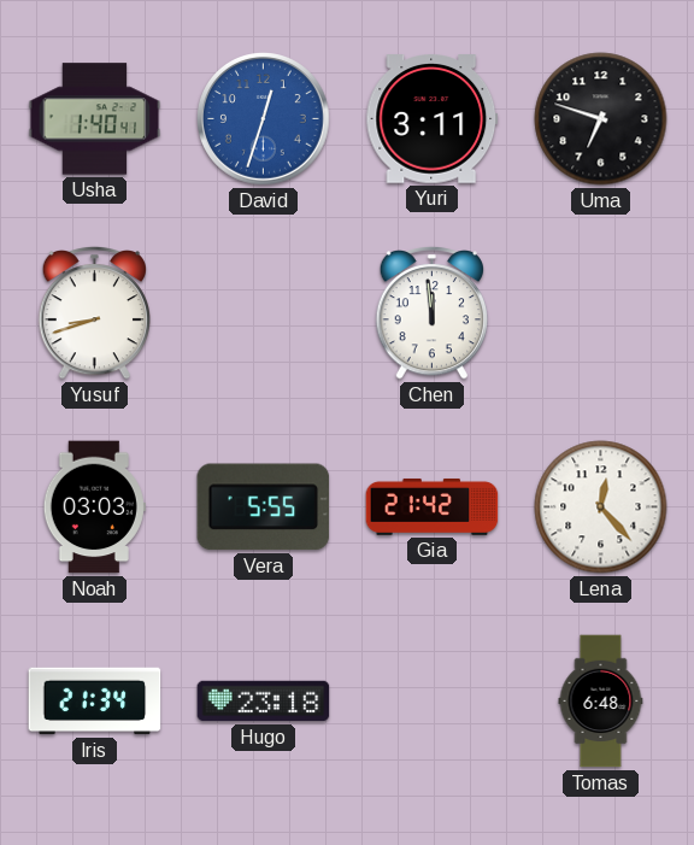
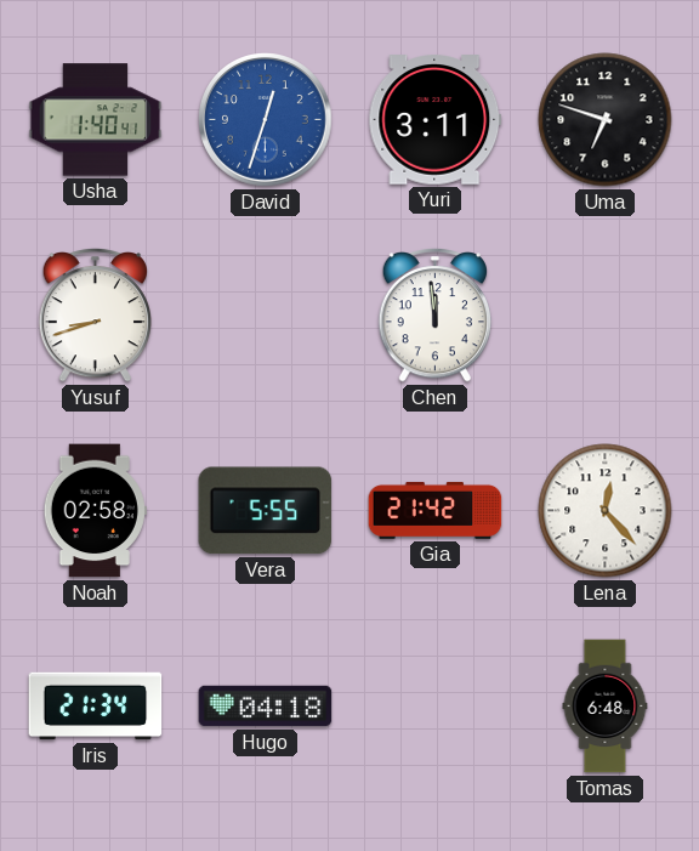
Noah: 03:03 -> 02:58
Hugo: 23:18 -> 04:18
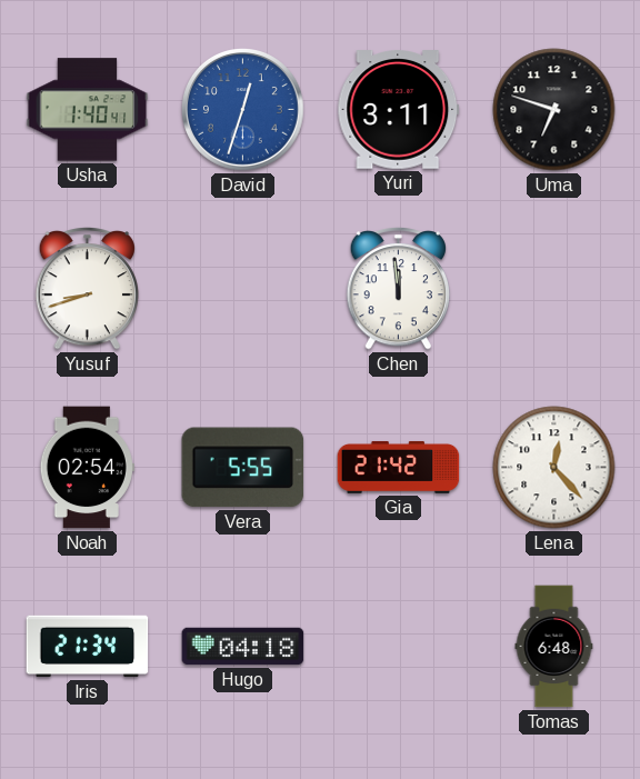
Noah: 02:58 -> 02:54
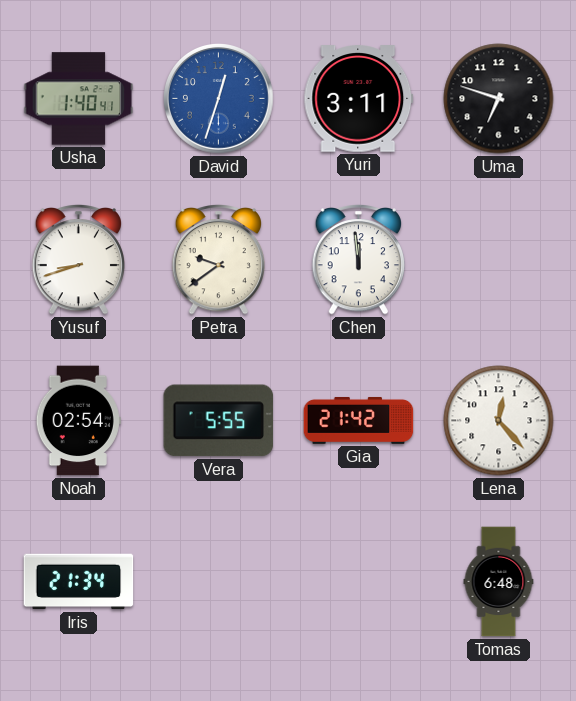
Petra: none -> 9:39
Hugo: 04:18 -> none
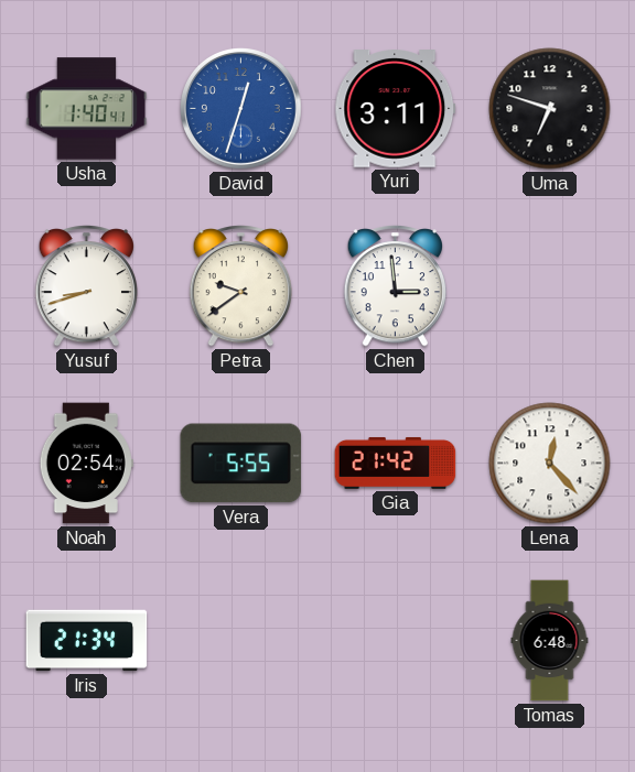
Chen: 11:59 -> 2:59
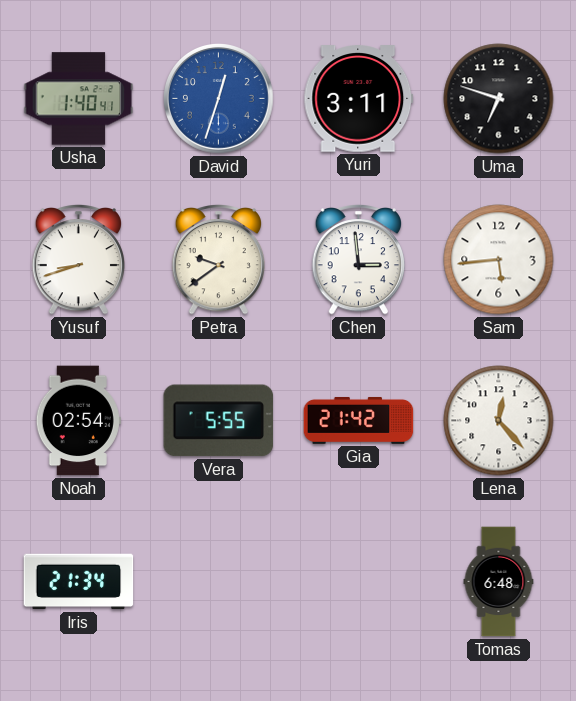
Sam: none -> 5:44
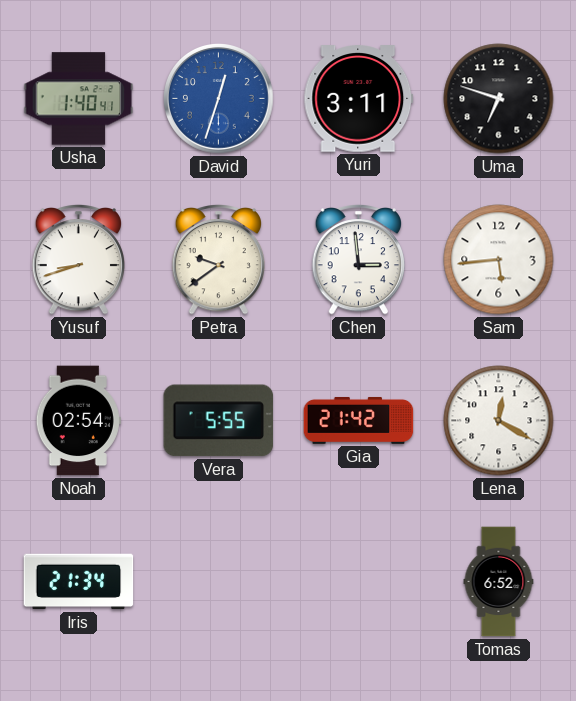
Lena: 12:23 -> 12:20
Tomas: 6:48 -> 6:52
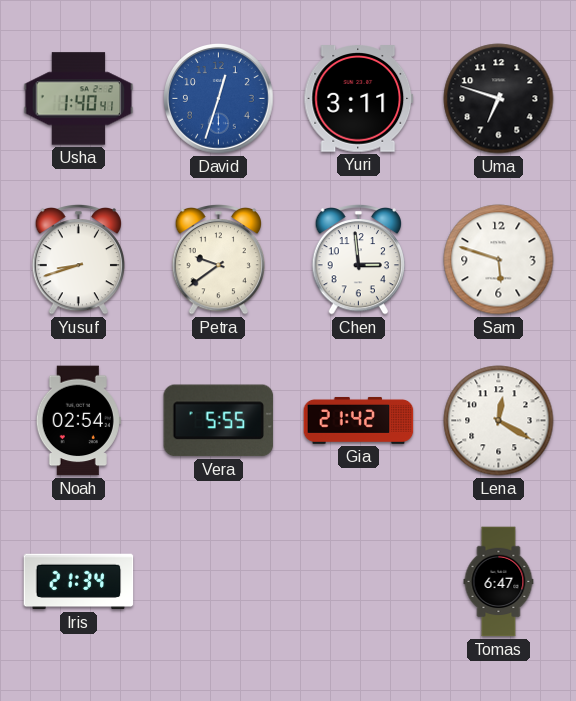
Sam: 5:44 -> 5:48
Tomas: 6:52 -> 6:47
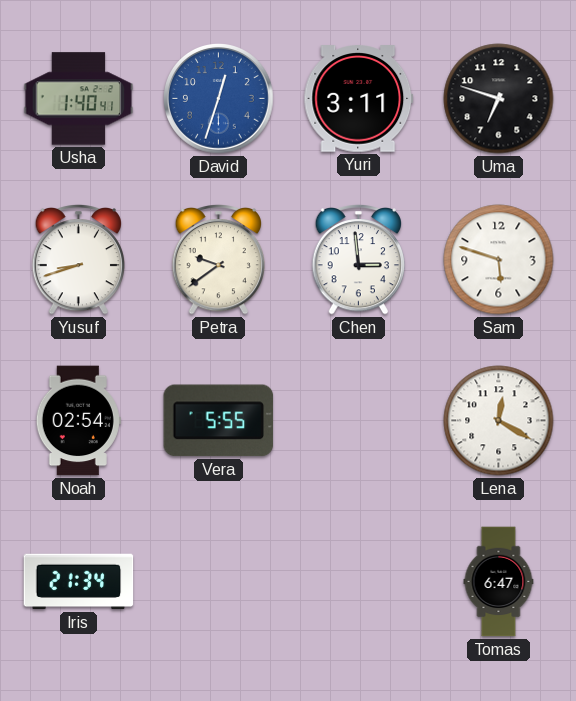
Gia: 21:42 -> none
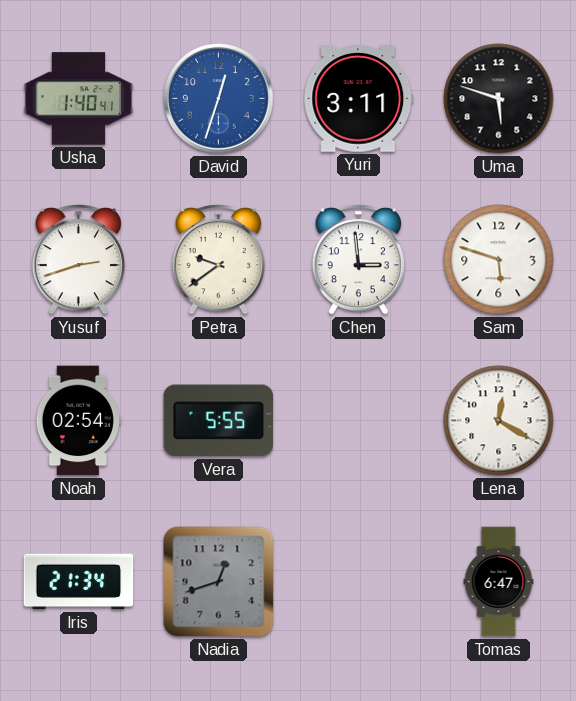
Uma: 6:48 -> 5:48
Yusuf: 8:42 -> 2:42
Nadia: none -> 12:42
